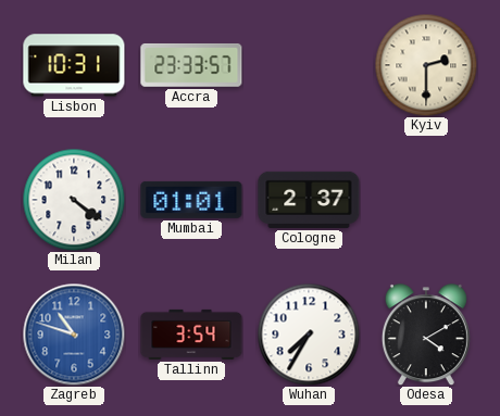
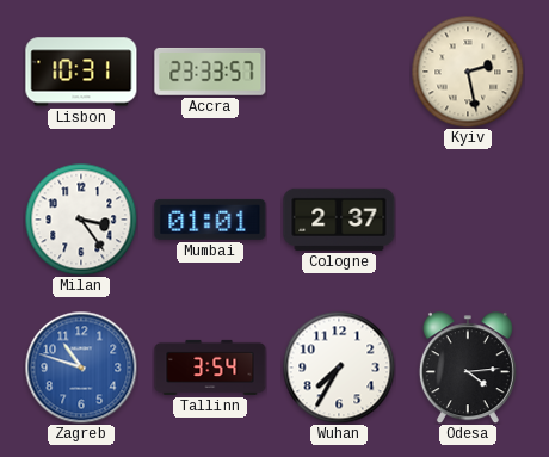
Kyiv: 2:30 -> 2:28
Milan: 4:21 -> 3:24
Odesa: 4:10 -> 4:14
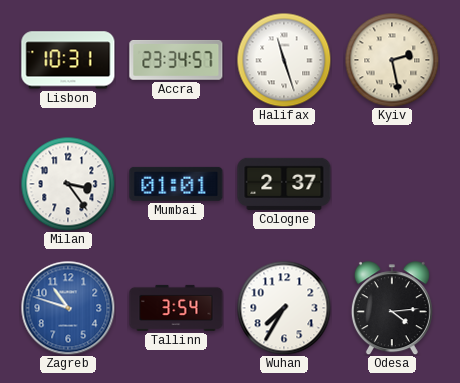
Accra: 23:33 -> 23:34
Halifax: none -> 11:27
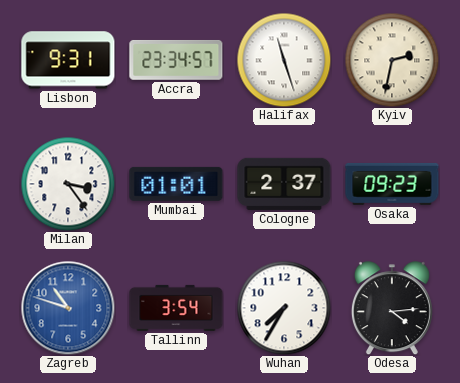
Lisbon: 10:31 -> 9:31
Kyiv: 2:28 -> 2:32
Osaka: none -> 09:23
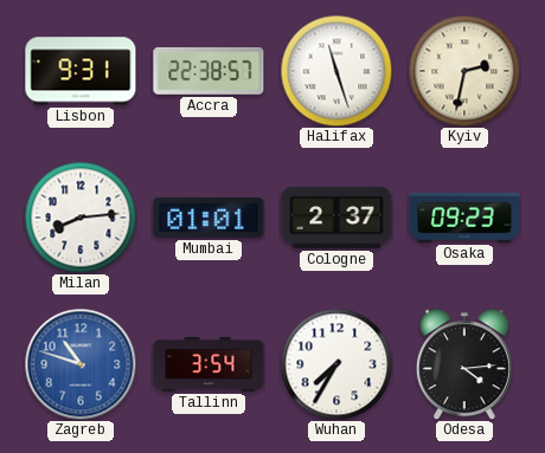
Accra: 23:34 -> 22:38
Milan: 3:24 -> 8:14
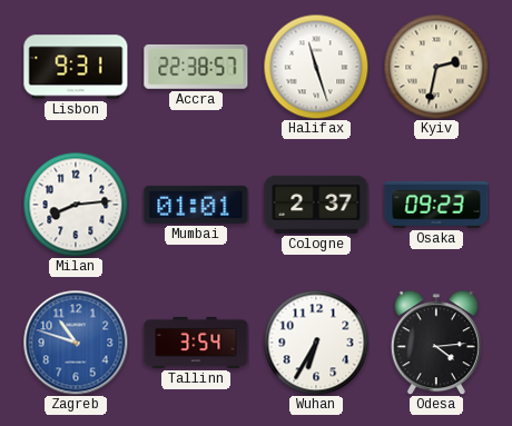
Wuhan: 7:35 -> 6:35
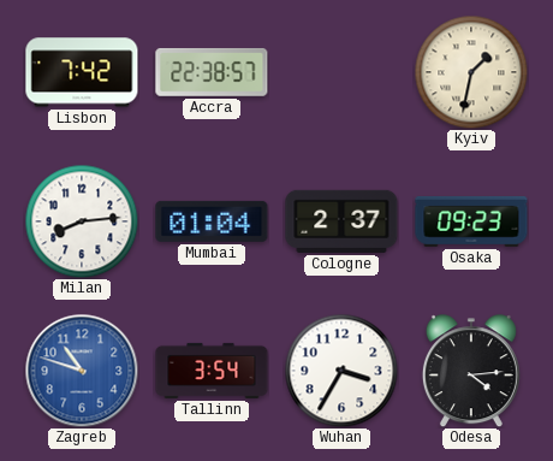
Lisbon: 9:31 -> 7:42
Halifax: 11:27 -> none
Kyiv: 2:32 -> 1:32
Mumbai: 01:01 -> 01:04
Wuhan: 6:35 -> 3:35
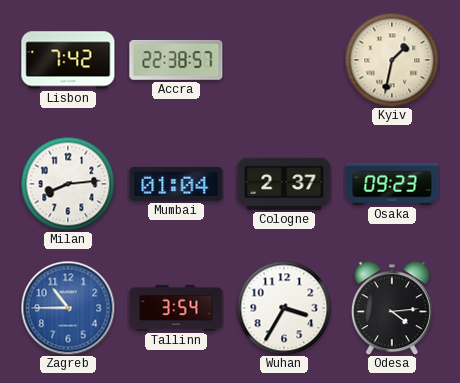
Zagreb: 10:48 -> 10:45
